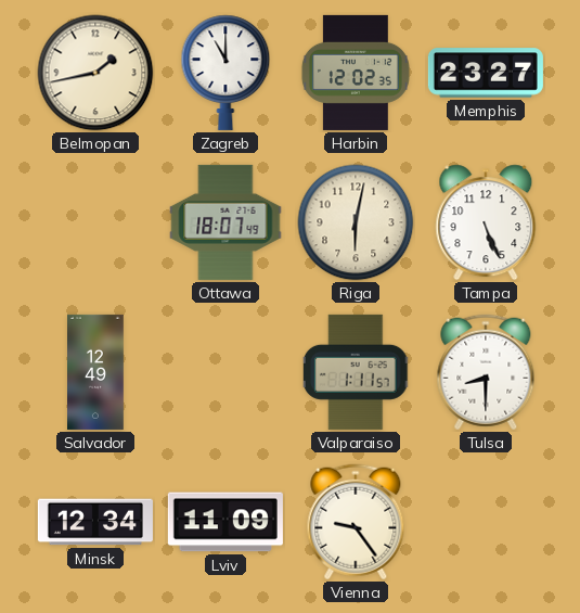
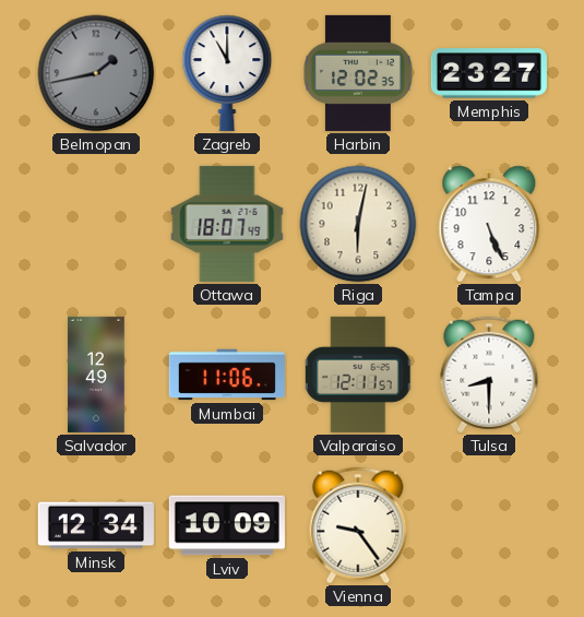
Belmopan dial: cream -> grey
Mumbai: none -> 11:06
Valparaiso: 1:11 -> 12:11
Lviv: 11:09 -> 10:09
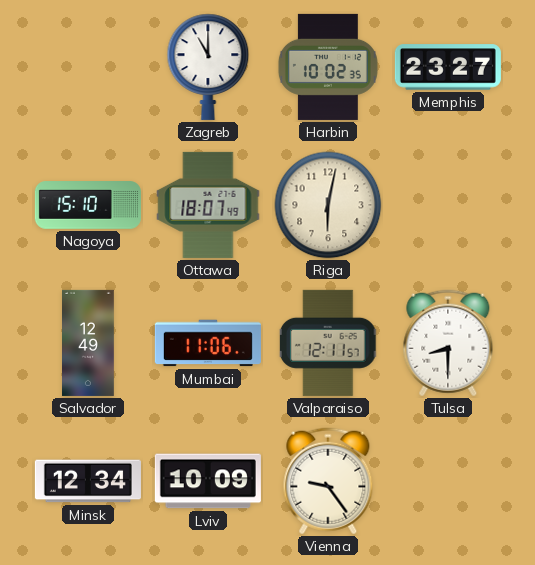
Belmopan: 1:43 -> none
Harbin: 12:02 -> 10:02
Nagoya: none -> 15:10
Tampa: 5:26 -> none
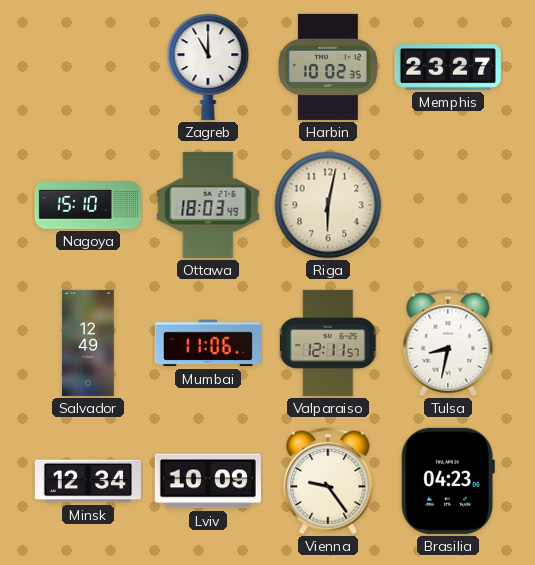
Ottawa: 18:07 -> 18:03
Tulsa: 8:30 -> 8:32
Brasilia: none -> 04:23
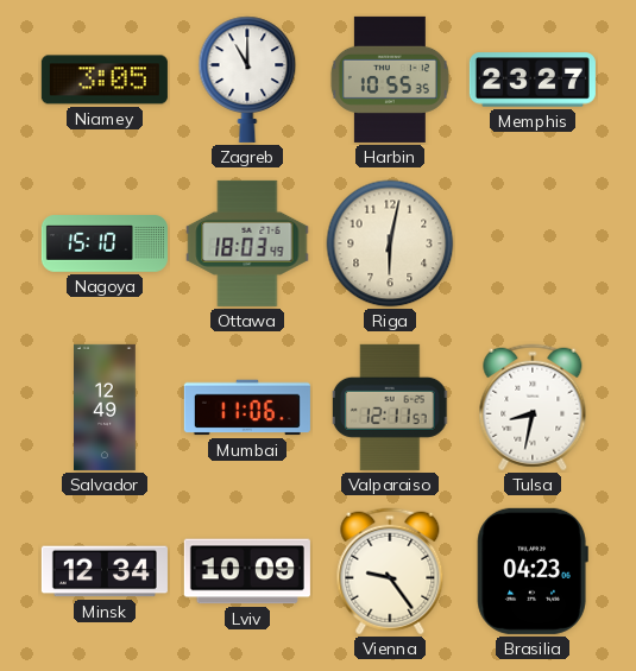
Niamey: none -> 3:05
Harbin: 10:02 -> 10:55
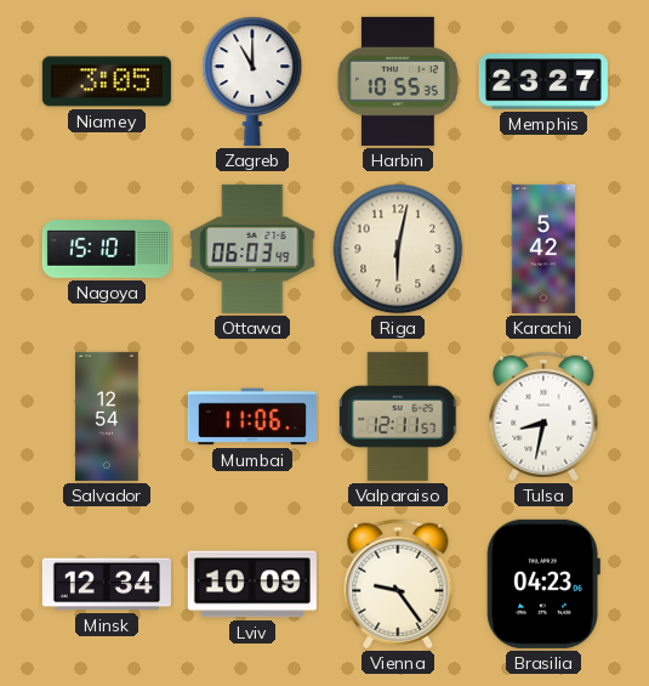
Ottawa: 18:03 -> 06:03
Karachi: none -> 5:42
Salvador: 12:49 -> 12:54
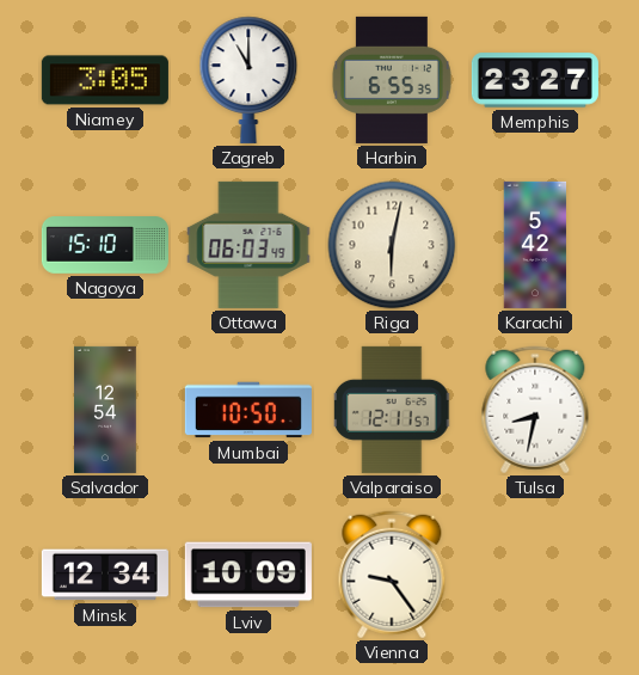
Harbin: 10:55 -> 6:55
Mumbai: 11:06 -> 10:50
Brasilia: 04:23 -> none
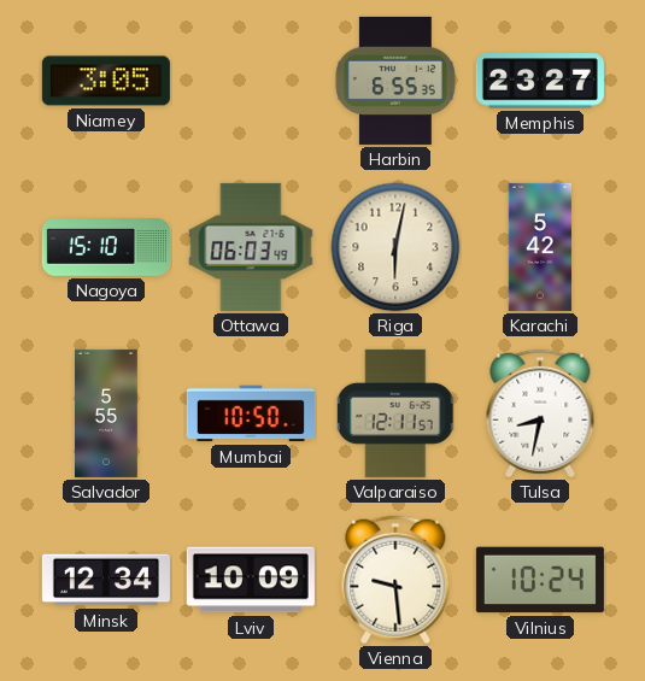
Zagreb: 11:00 -> none
Salvador: 12:54 -> 5:55
Vienna: 9:24 -> 9:29
Vilnius: none -> 10:24
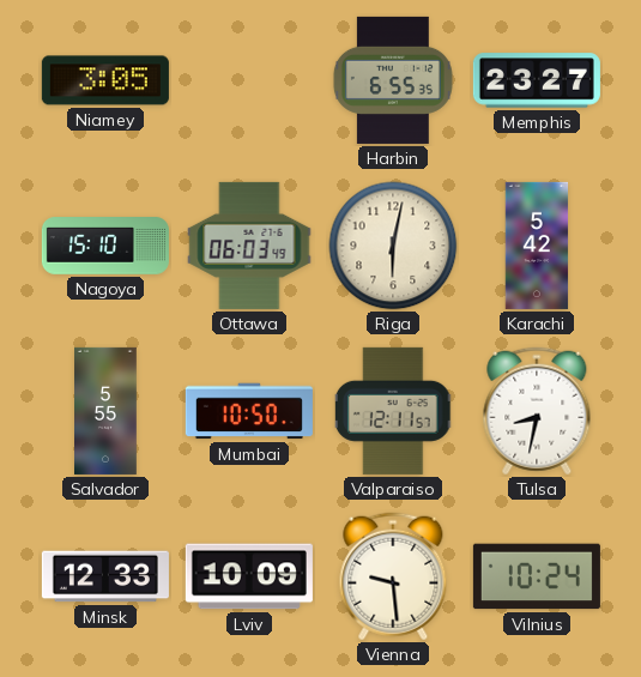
Minsk: 12:34 -> 12:33
